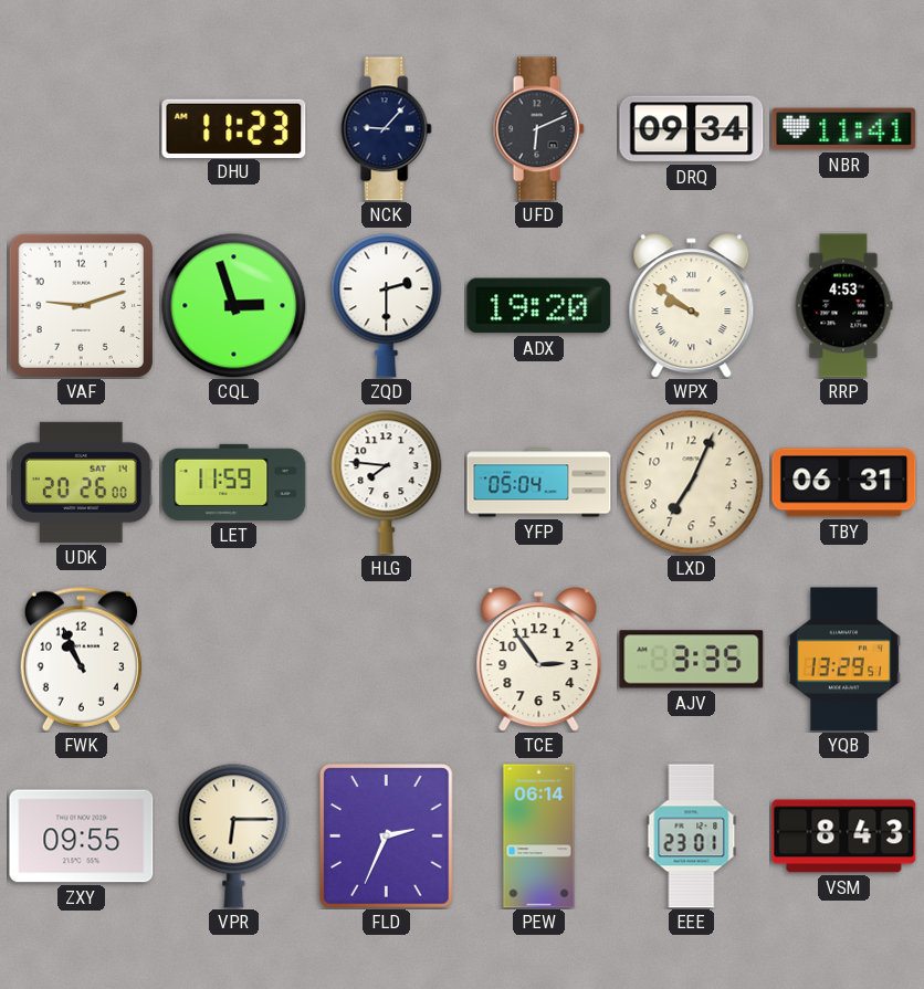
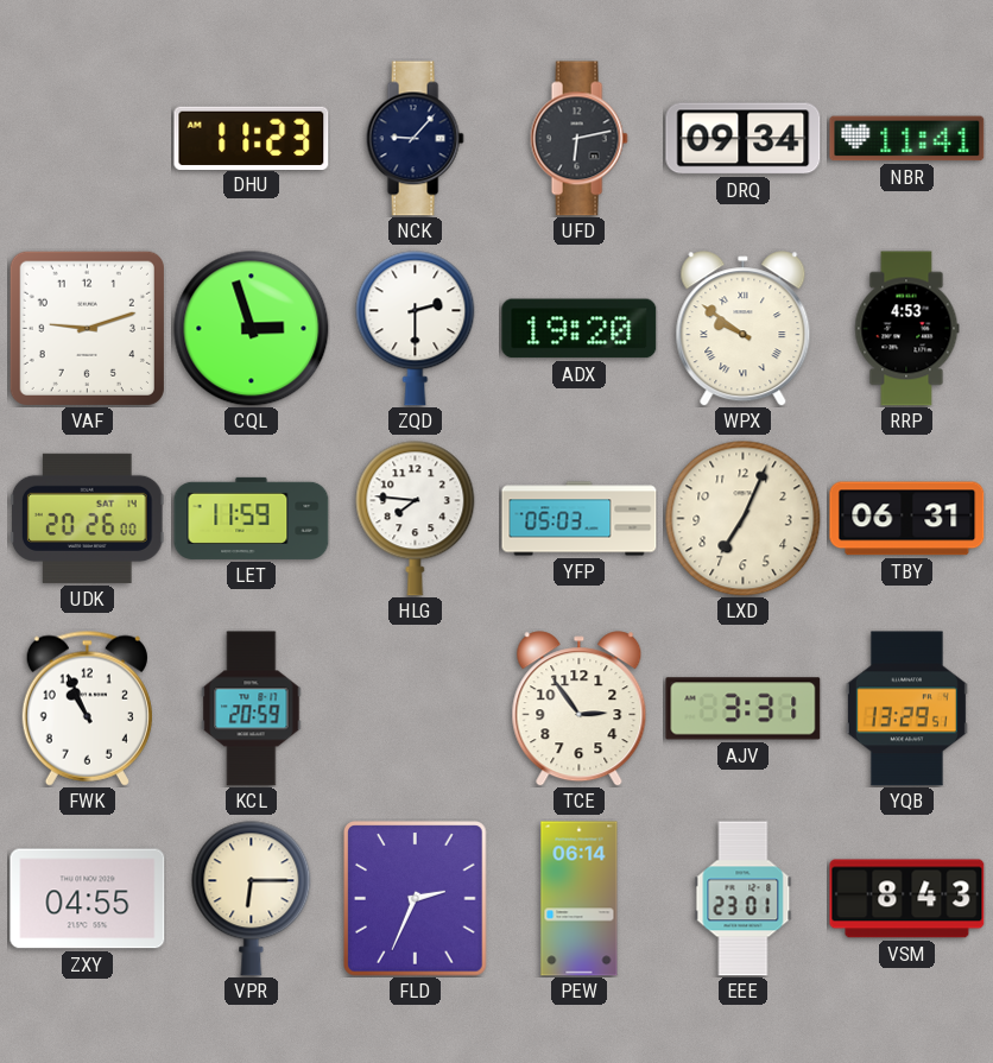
UFD: 6:11 -> 6:13
YFP: 05:04 -> 05:03
KCL: none -> 20:59
AJV: 3:35 -> 3:31
ZXY: 09:55 -> 04:55
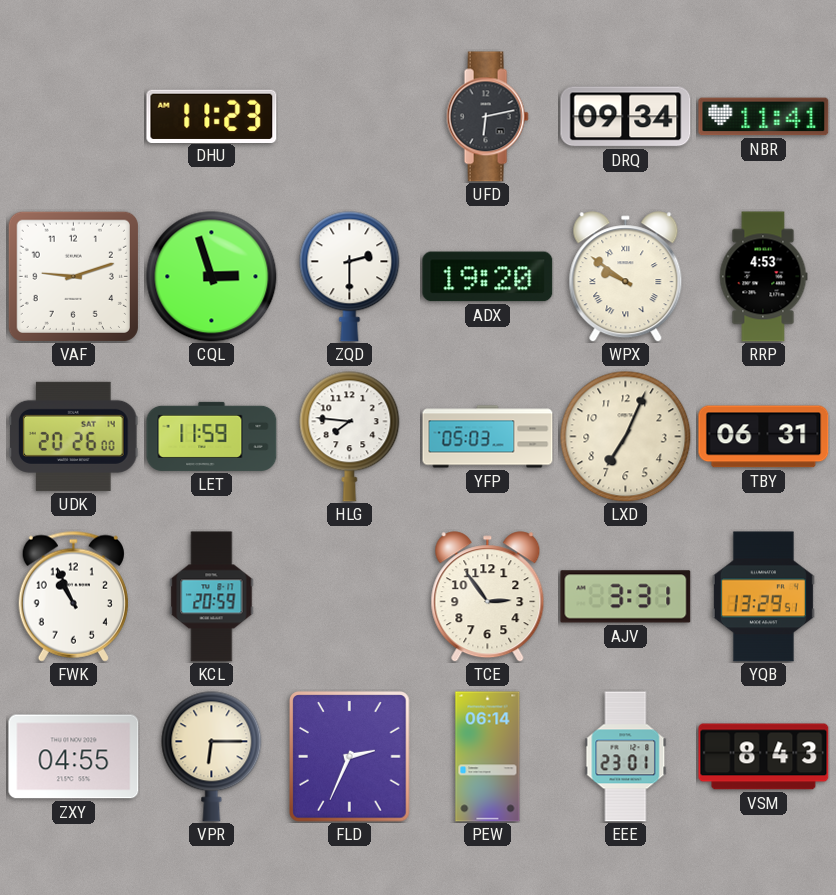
NCK: 9:07 -> none
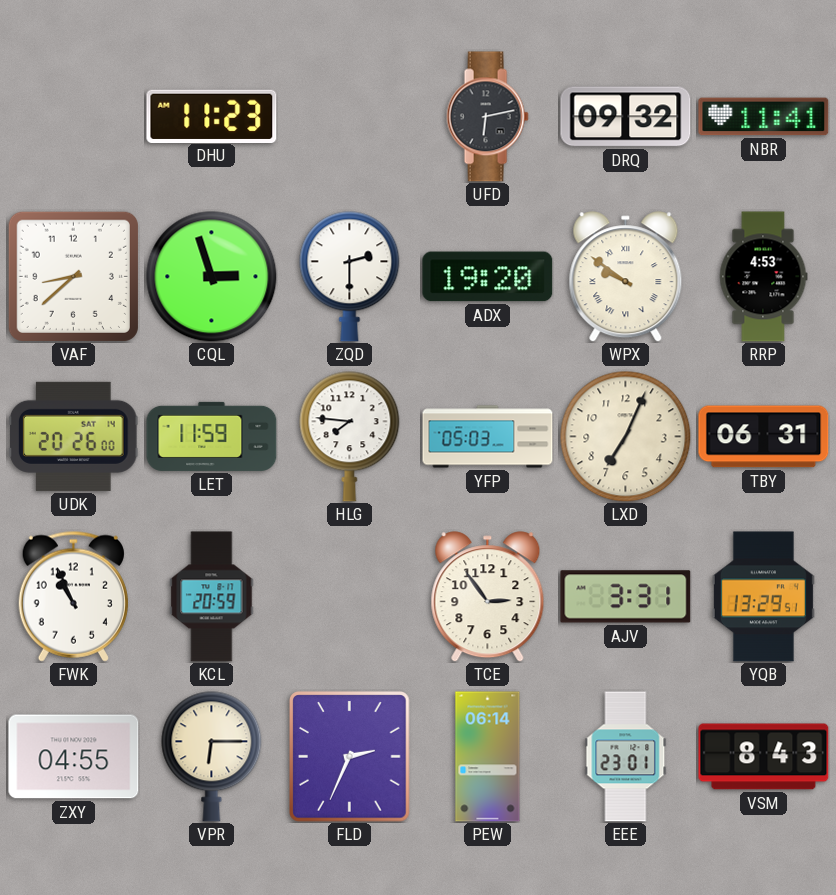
DRQ: 09:34 -> 09:32
VAF: 9:12 -> 8:38
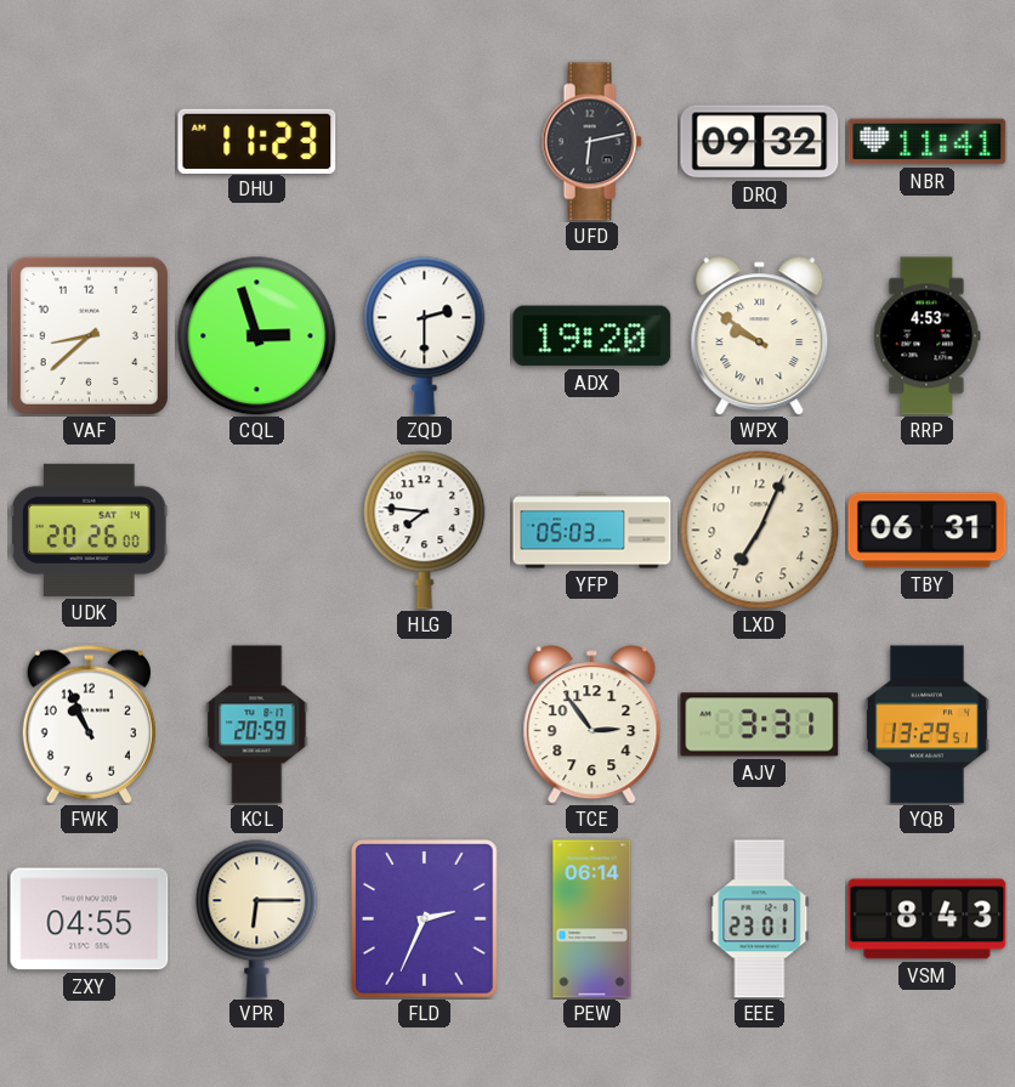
LET: 11:59 -> none
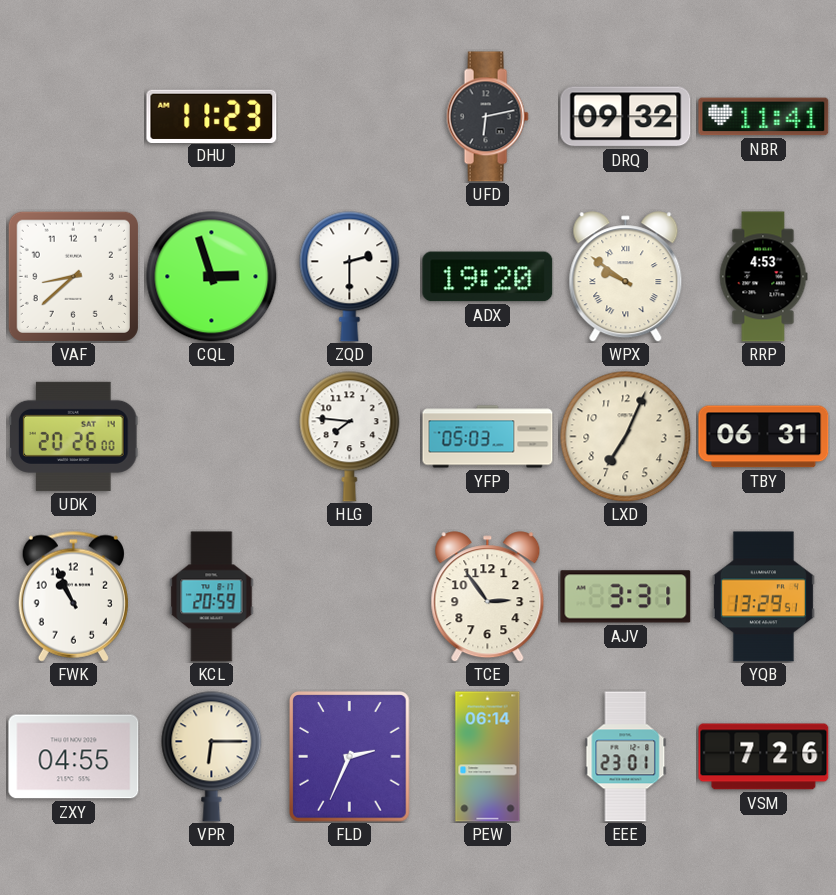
VSM: 8:43 -> 7:26
